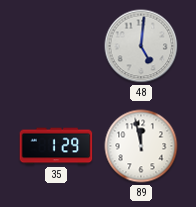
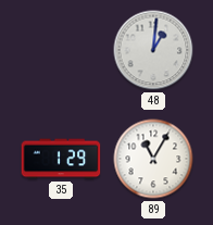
48: 5:01 -> 1:01
89: 11:58 -> 11:05
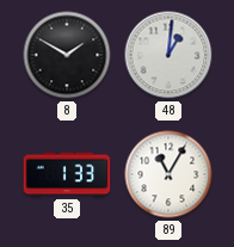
8: none -> 1:50
35: 1:29 -> 1:33
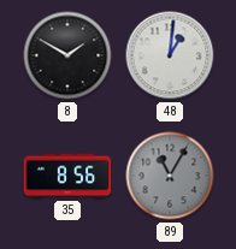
35: 1:33 -> 8:56
89 dial: white -> grey
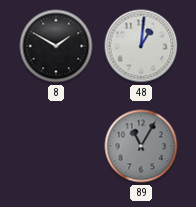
35: 8:56 -> none
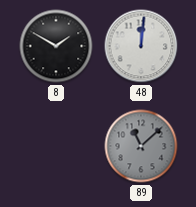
48: 1:01 -> 12:01
89: 11:05 -> 11:08
